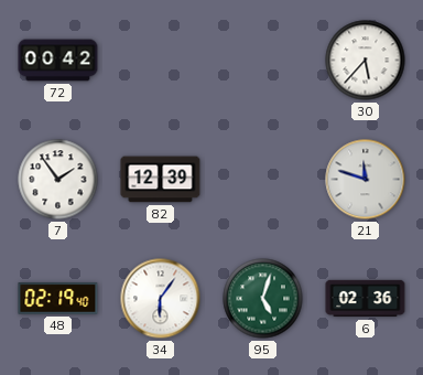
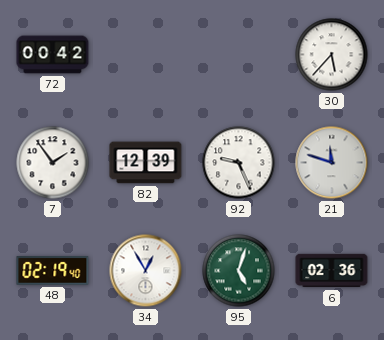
92: none -> 9:26
34: 6:06 -> 12:55
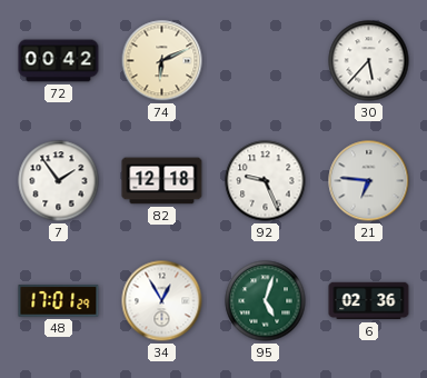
74: none -> 6:11
82: 12:39 -> 12:18
21: 11:48 -> 6:46
48: 02:19 -> 17:01
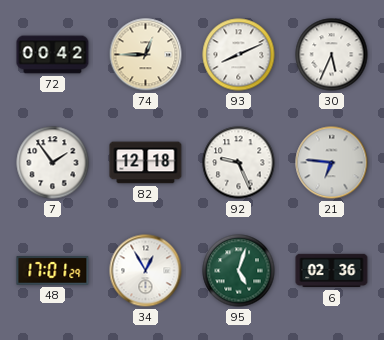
74: 6:11 -> 12:45
93: none -> 8:11
30: 5:37 -> 5:34
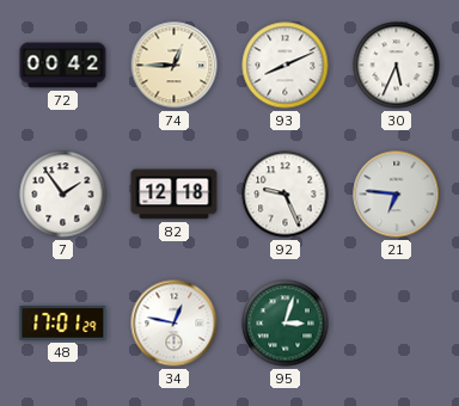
34: 12:55 -> 12:47
95: 5:03 -> 3:03
6: 02:36 -> none
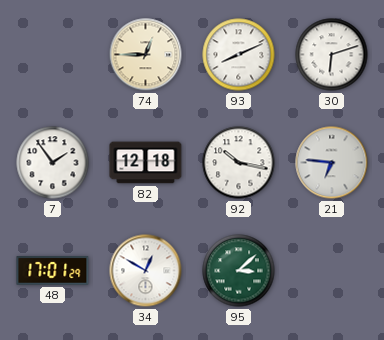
72: 00:42 -> none
30: 5:34 -> 6:12
92: 9:26 -> 10:17
34: 12:47 -> 12:50
95: 3:03 -> 3:08
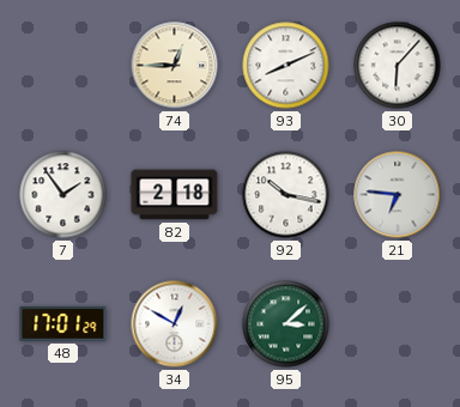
30: 6:12 -> 6:07
82: 12:18 -> 2:18
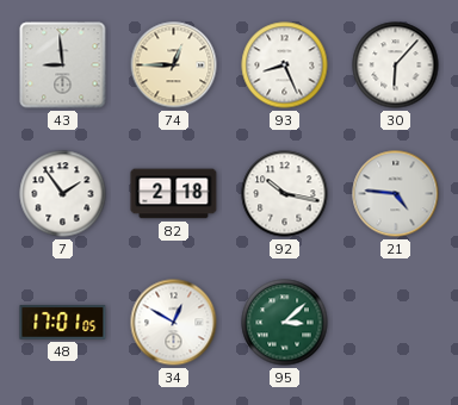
43: none -> 8:59
93: 8:11 -> 8:26
21: 6:46 -> 4:46
48: 17:01:29 -> 17:01:05
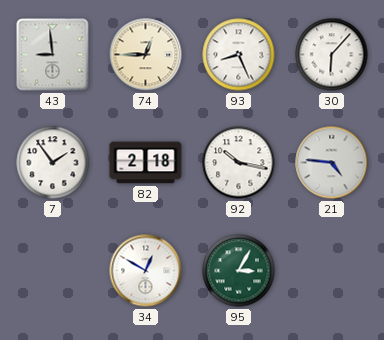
48: 17:01 -> none
95: 3:08 -> 3:05
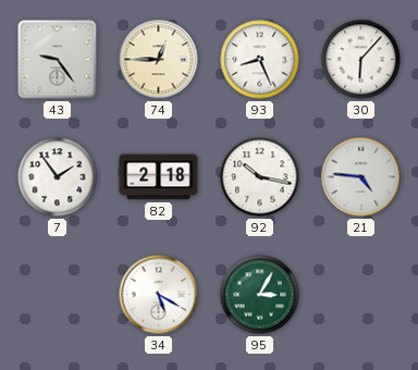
43: 8:59 -> 9:24
34: 12:50 -> 5:20
